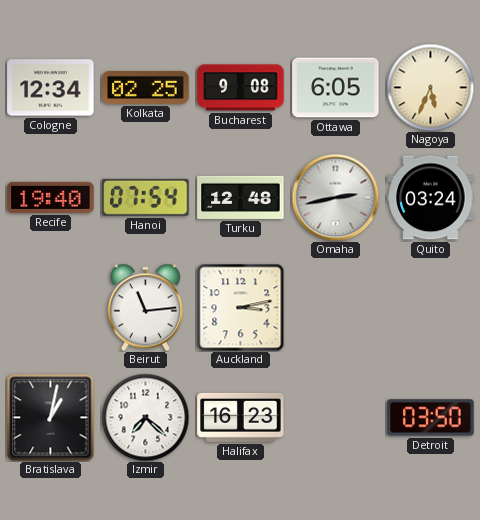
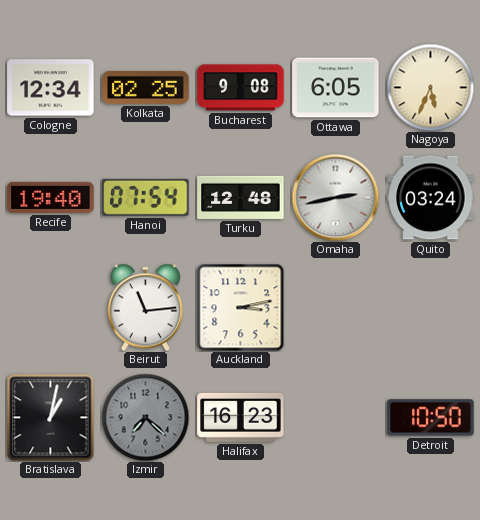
Izmir dial: white -> grey
Detroit: 03:50 -> 10:50
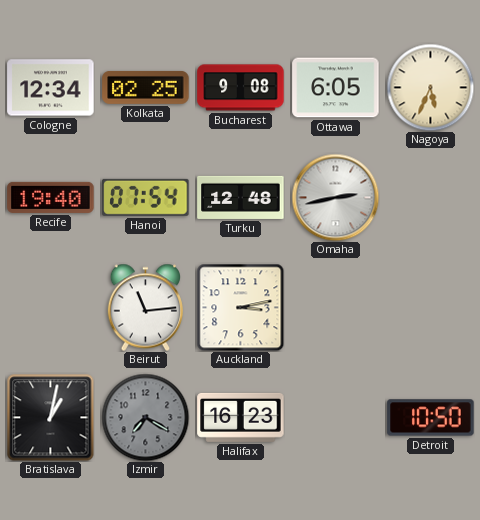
Quito: 03:24 -> none
Izmir: 7:22 -> 7:20
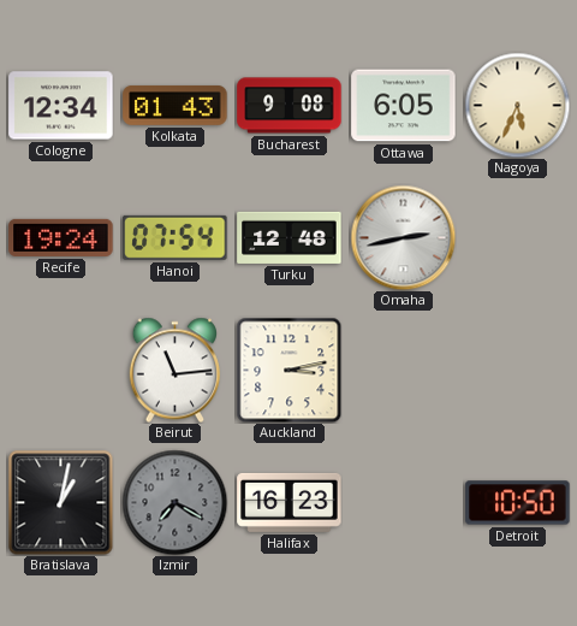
Kolkata: 02:25 -> 01:43
Recife: 19:40 -> 19:24
